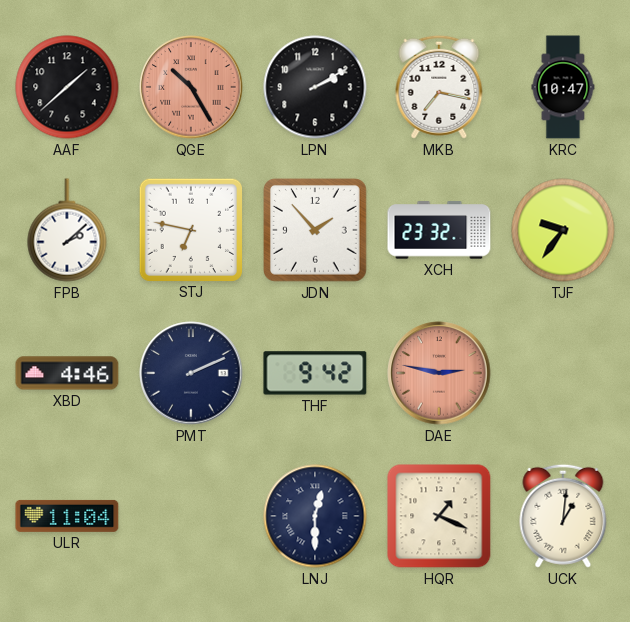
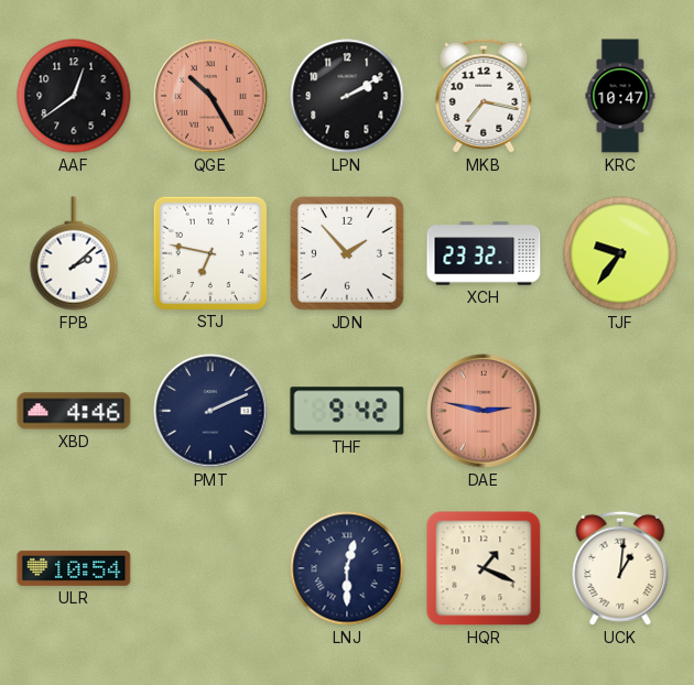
AAF: 1:38 -> 12:39
ULR: 11:04 -> 10:54
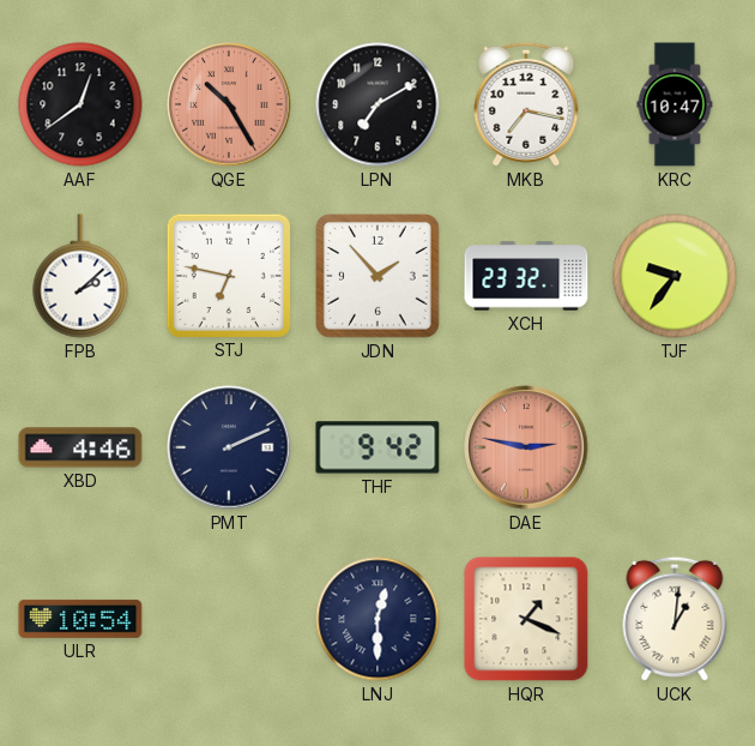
LPN: 2:10 -> 7:10
